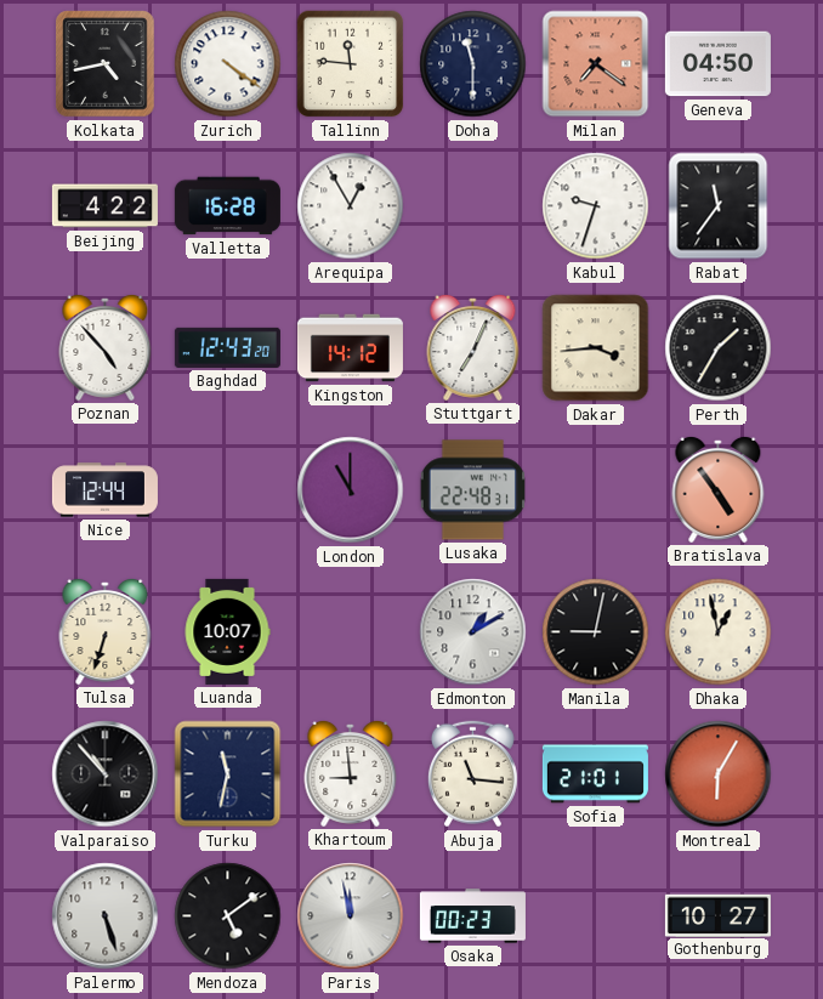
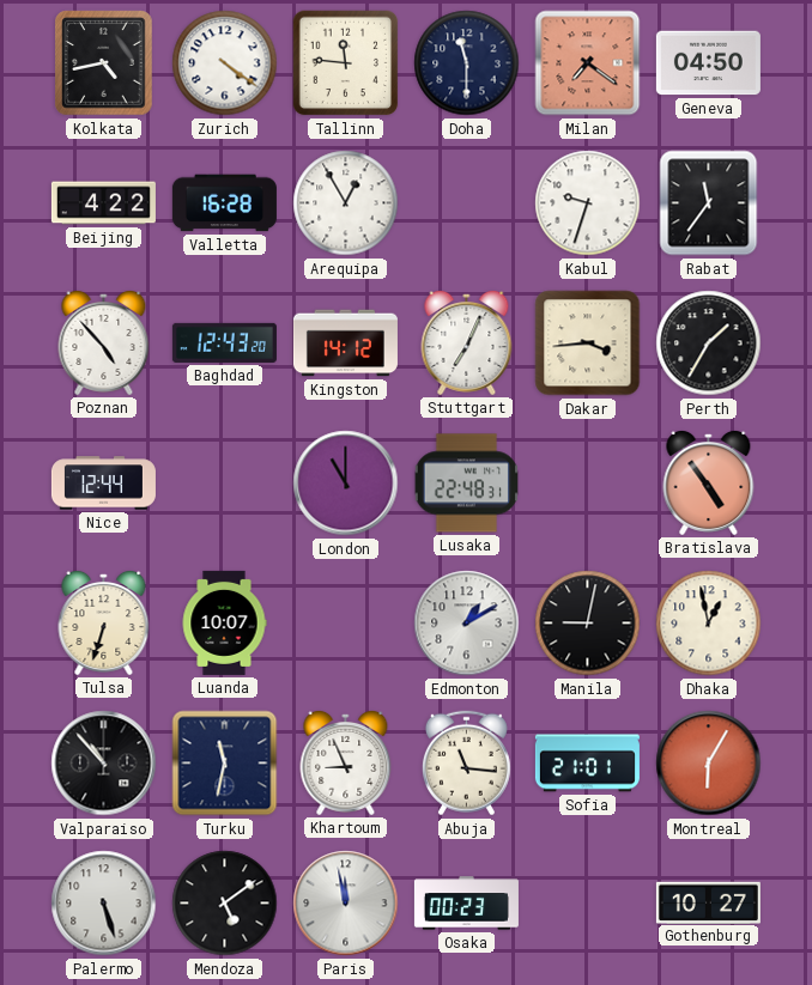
Khartoum: 8:59 -> 8:56
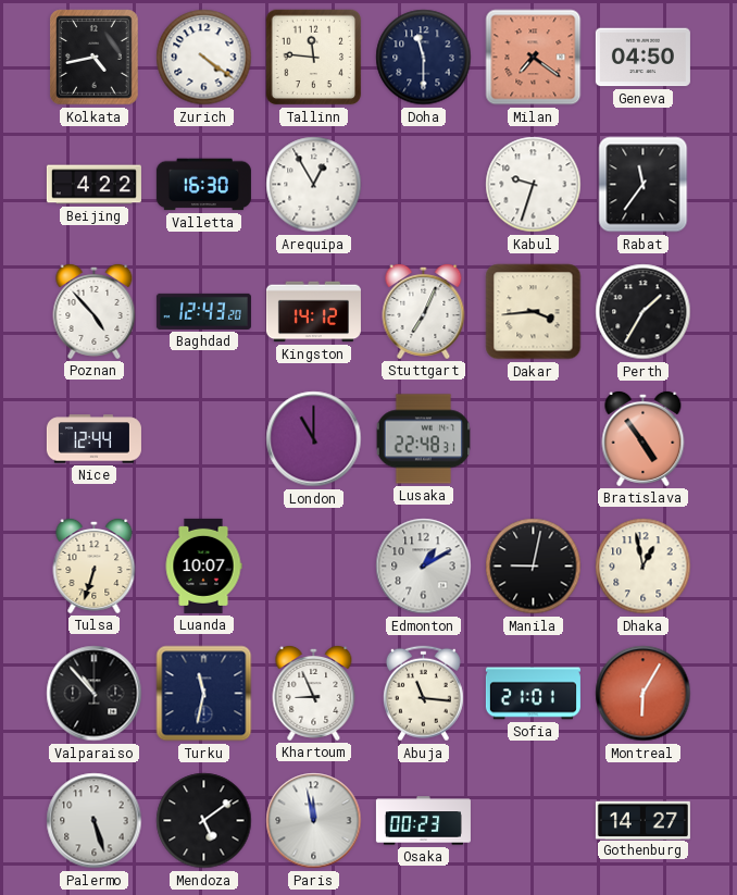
Valletta: 16:28 -> 16:30
Gothenburg: 10:27 -> 14:27
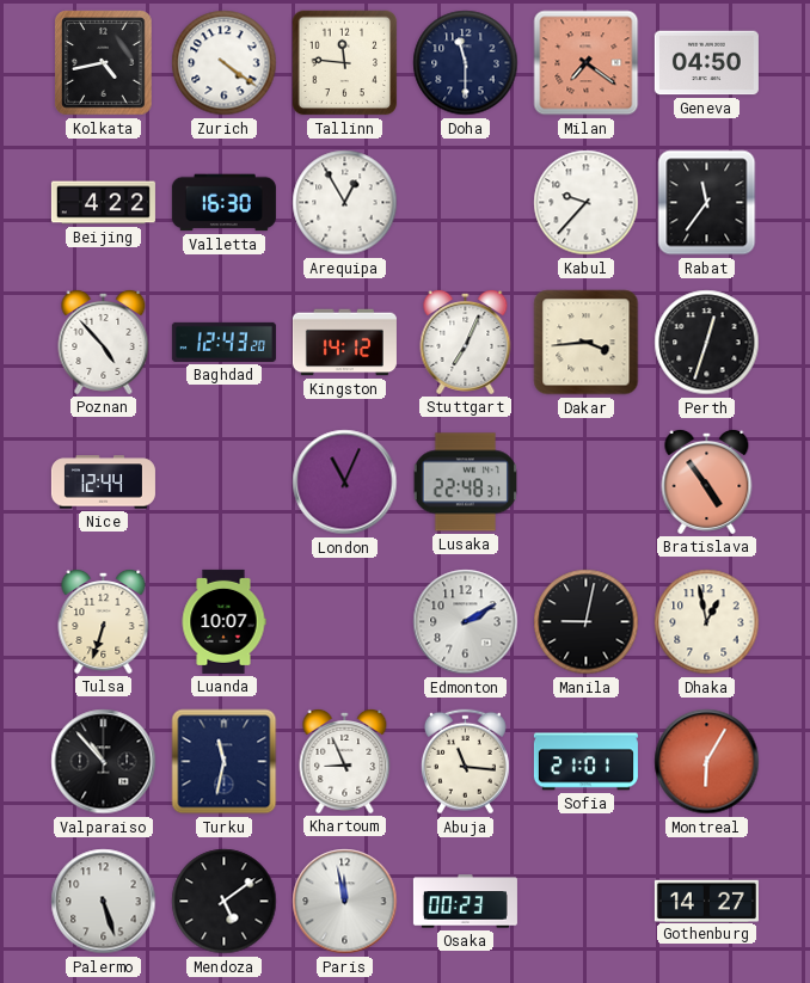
Kabul: 9:33 -> 9:37
Perth: 1:35 -> 12:33
London: 11:00 -> 11:04
Edmonton: 1:10 -> 2:10
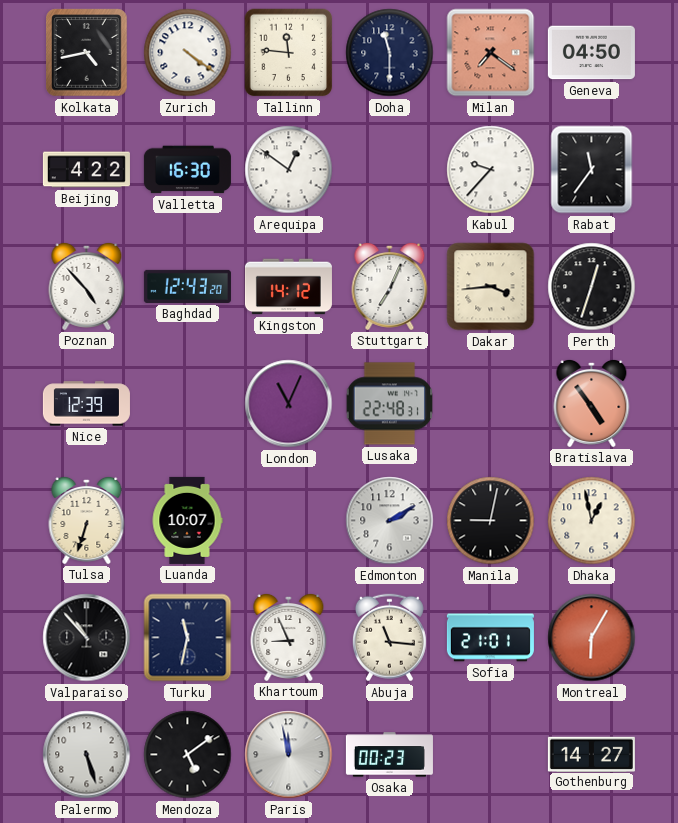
Arequipa: 12:55 -> 12:51
Nice: 12:44 -> 12:39
